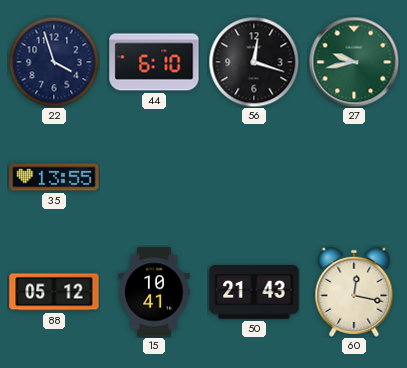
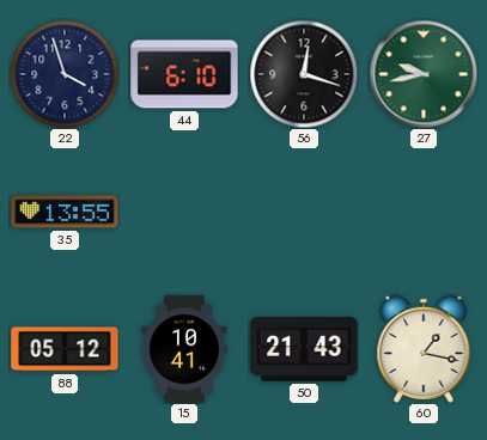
60: 12:17 -> 1:17
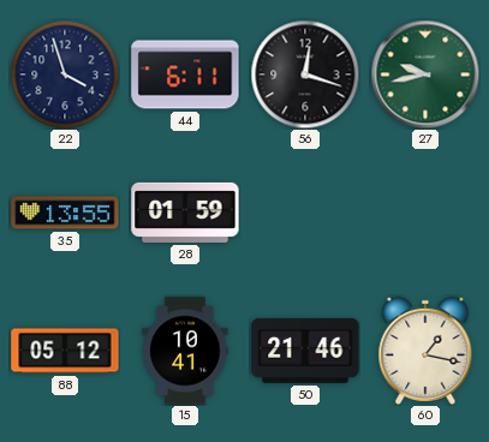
44: 6:10 -> 6:11
28: none -> 01:59
50: 21:43 -> 21:46
